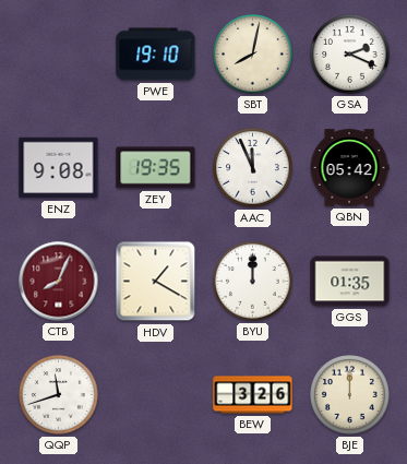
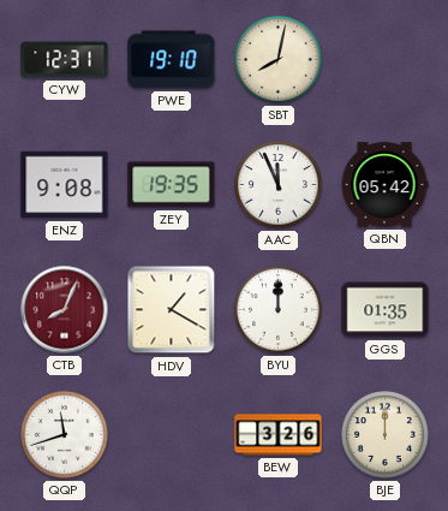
CYW: none -> 12:31
GSA: 2:19 -> none
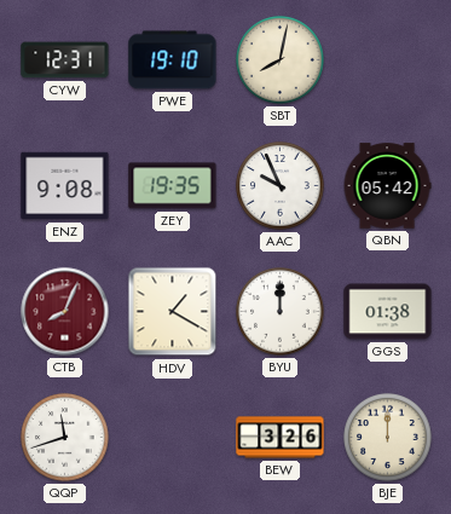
AAC: 11:56 -> 9:56
GGS: 01:35 -> 01:38
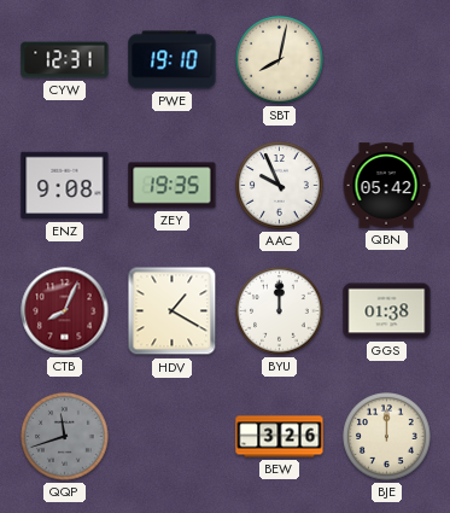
QQP dial: white -> grey
